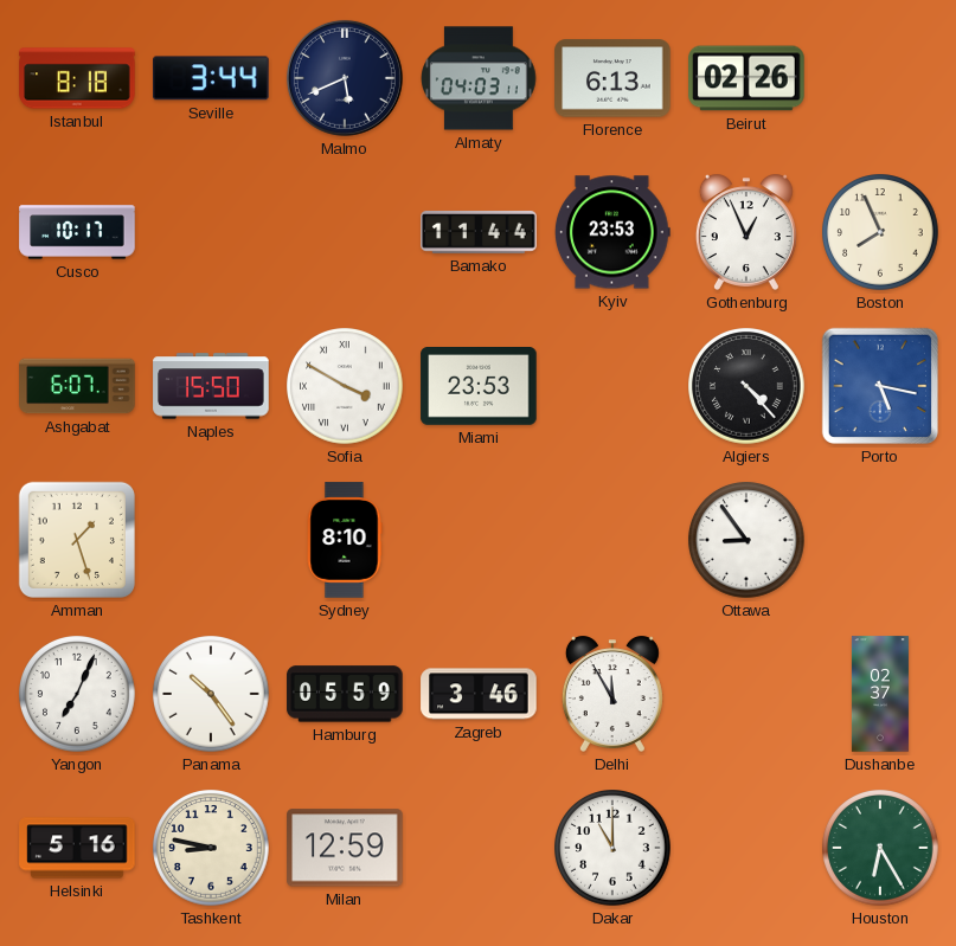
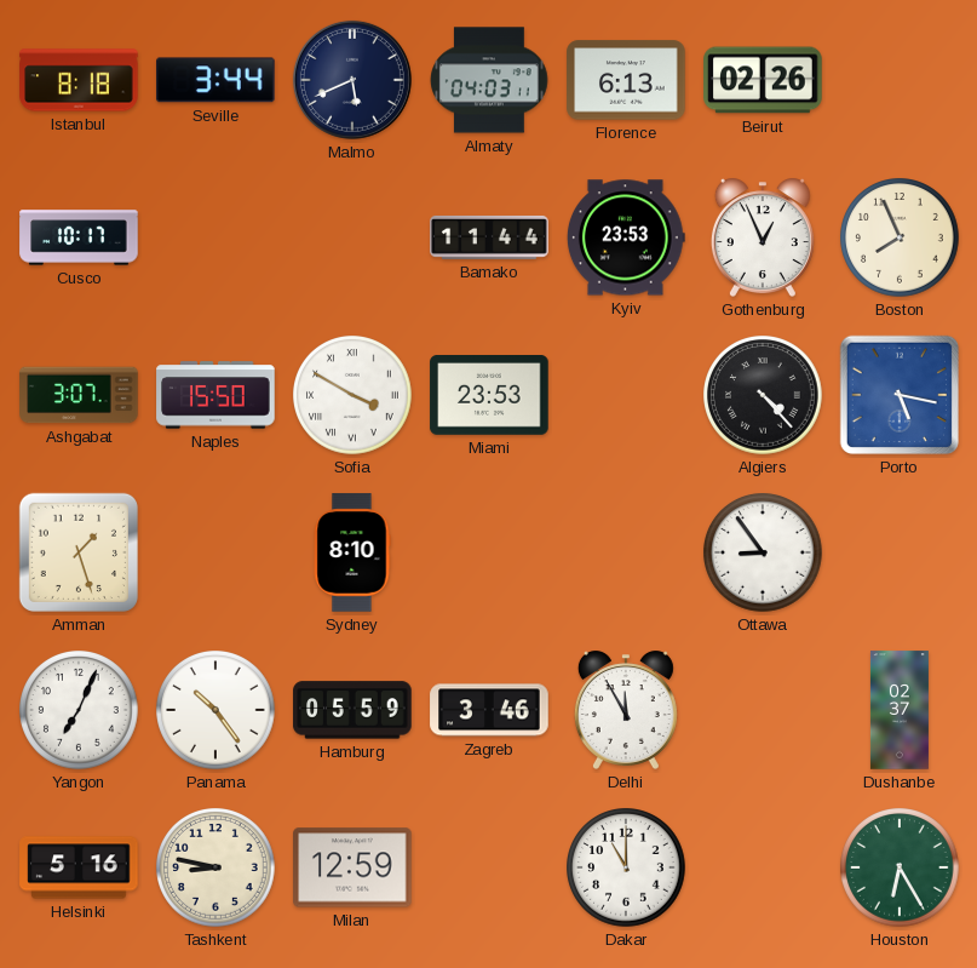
Ashgabat: 6:07 -> 3:07
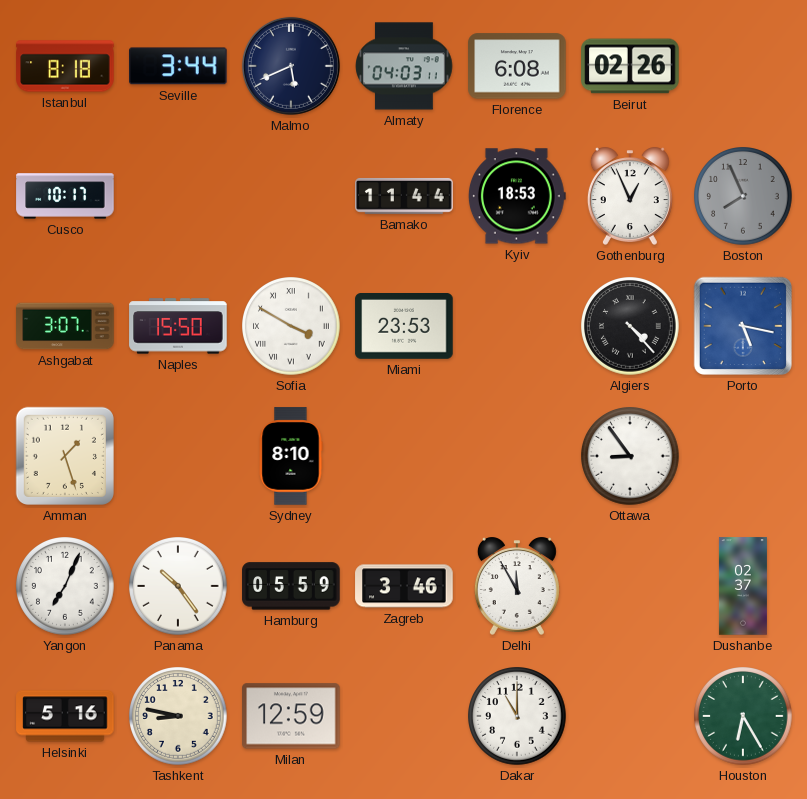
Florence: 6:13 -> 6:08
Kyiv: 23:53 -> 18:53
Boston dial: cream -> grey
